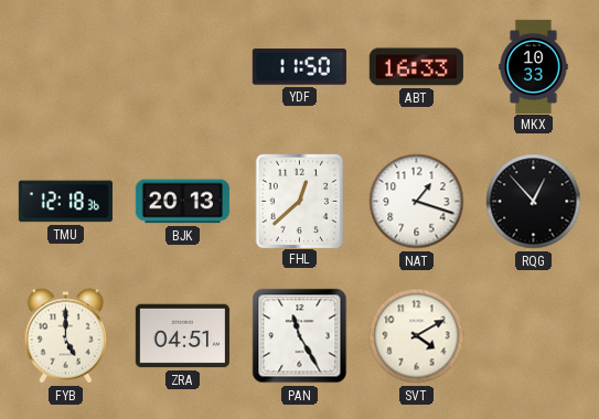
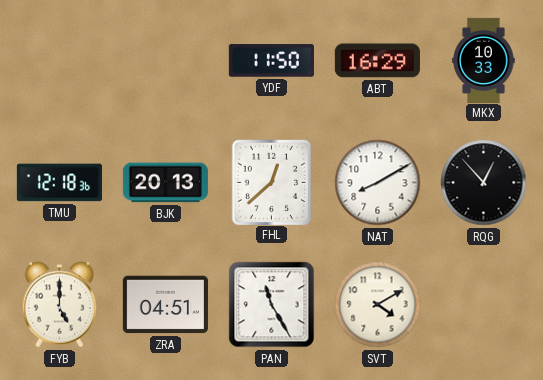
ABT: 16:33 -> 16:29
NAT: 1:18 -> 8:10
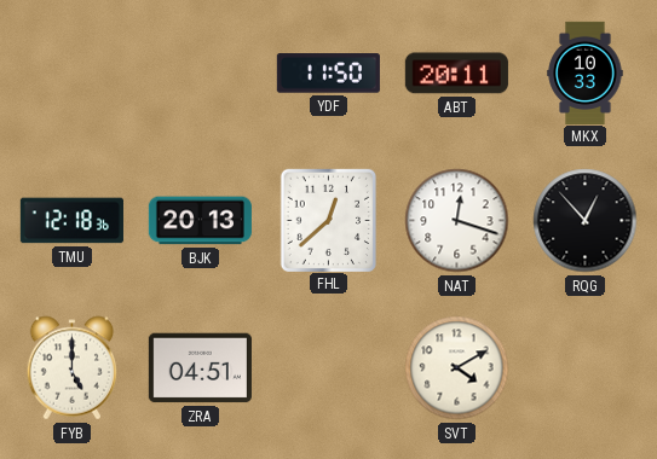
ABT: 16:29 -> 20:11
NAT: 8:10 -> 12:18
PAN: 11:25 -> none
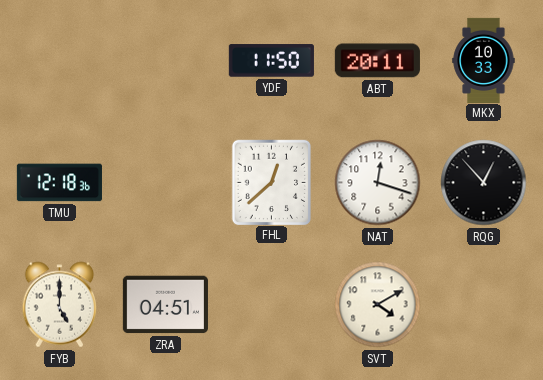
BJK: 20:13 -> none
